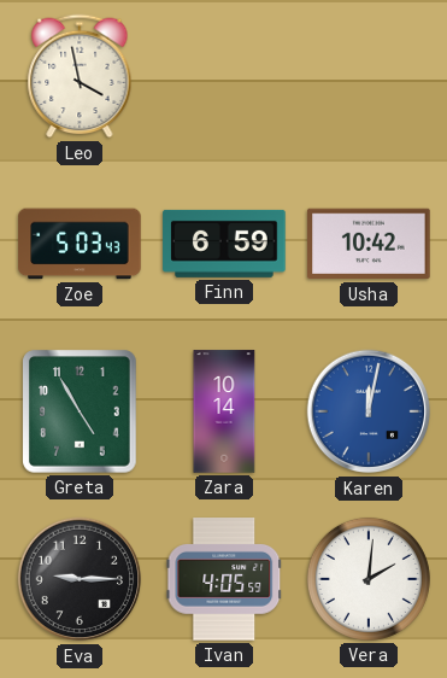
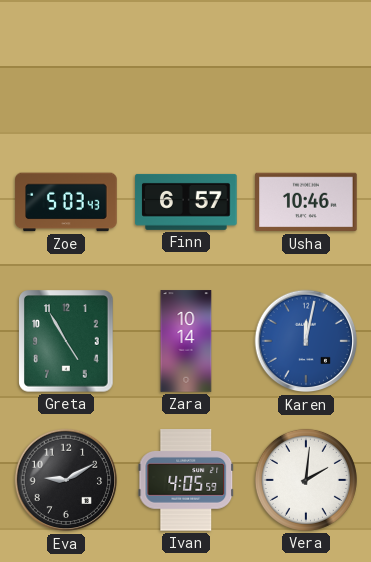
Leo: 3:58 -> none
Finn: 6:59 -> 6:57
Usha: 10:42 -> 10:46
Eva: 9:15 -> 9:10
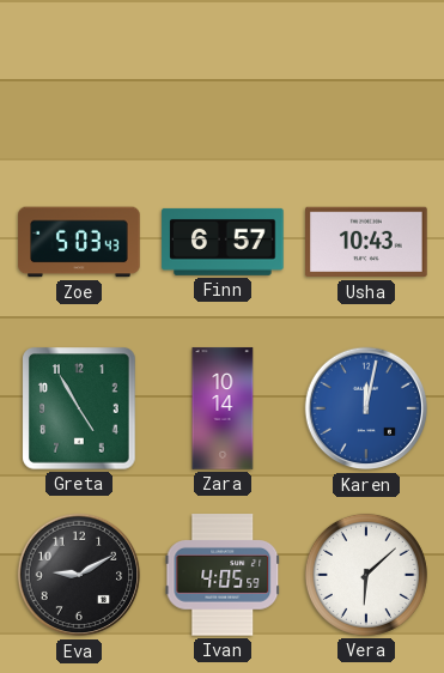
Usha: 10:46 -> 10:43
Vera: 2:01 -> 6:08
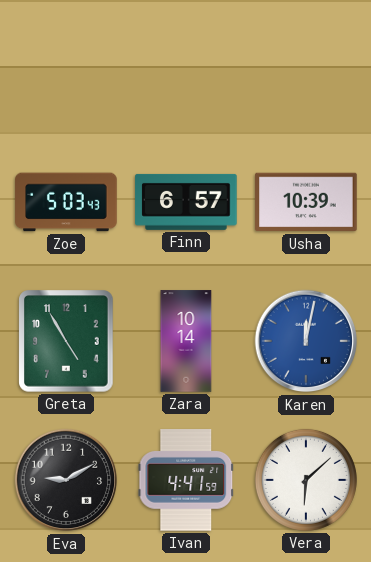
Usha: 10:43 -> 10:39
Ivan: 4:05 -> 4:41
